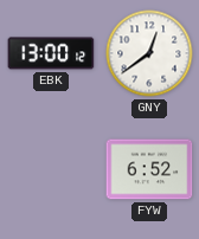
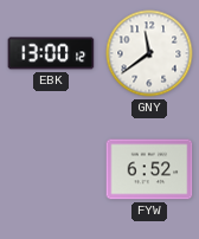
GNY: 12:39 -> 11:39
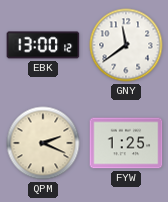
QPM: none -> 2:19
FYW: 6:52 -> 1:25
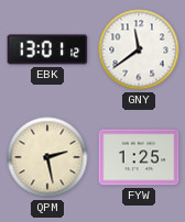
EBK: 13:00 -> 13:01
QPM: 2:19 -> 2:28
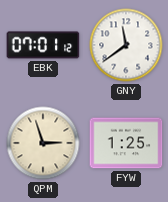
EBK: 13:01 -> 07:01
QPM: 2:28 -> 2:57
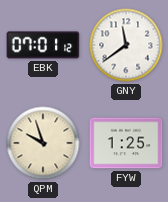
QPM: 2:57 -> 9:57
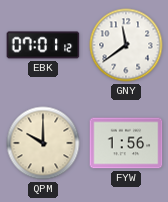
QPM: 9:57 -> 10:00
FYW: 1:25 -> 1:56
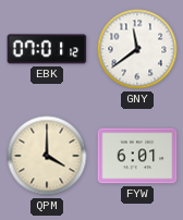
QPM: 10:00 -> 4:00
FYW: 1:56 -> 6:01
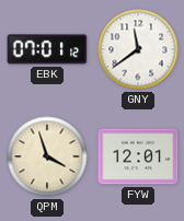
QPM: 4:00 -> 3:57
FYW: 6:01 -> 12:01
